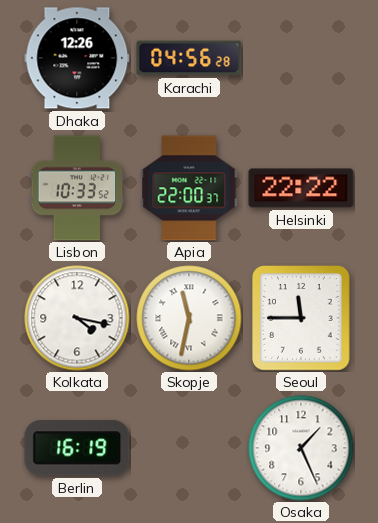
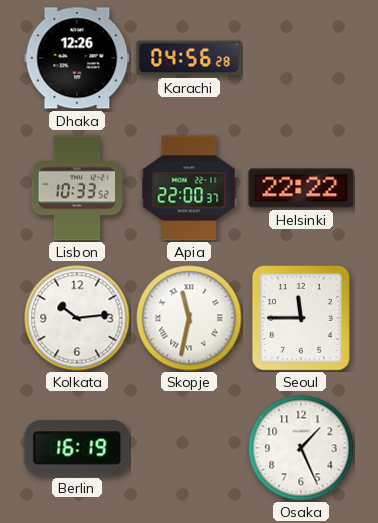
Kolkata: 4:17 -> 10:14
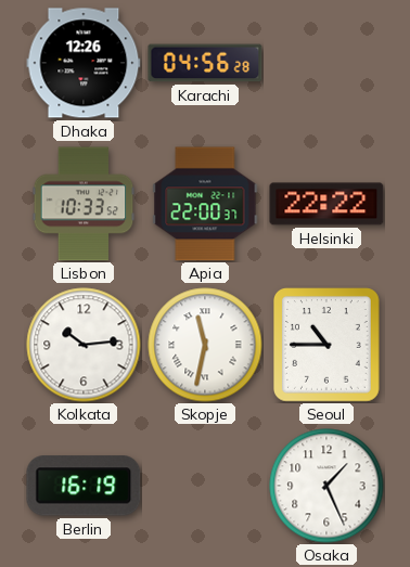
Seoul: 11:45 -> 10:45
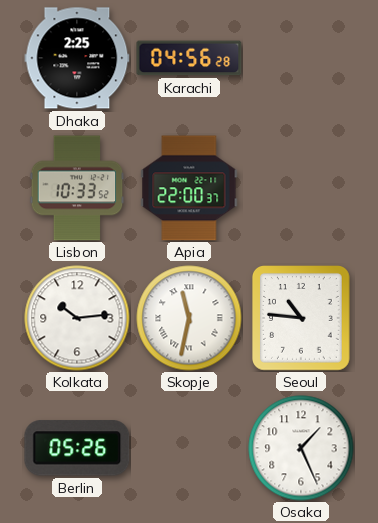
Dhaka: 12:26 -> 2:25
Helsinki: 22:22 -> none
Seoul: 10:45 -> 10:46
Berlin: 16:19 -> 05:26
